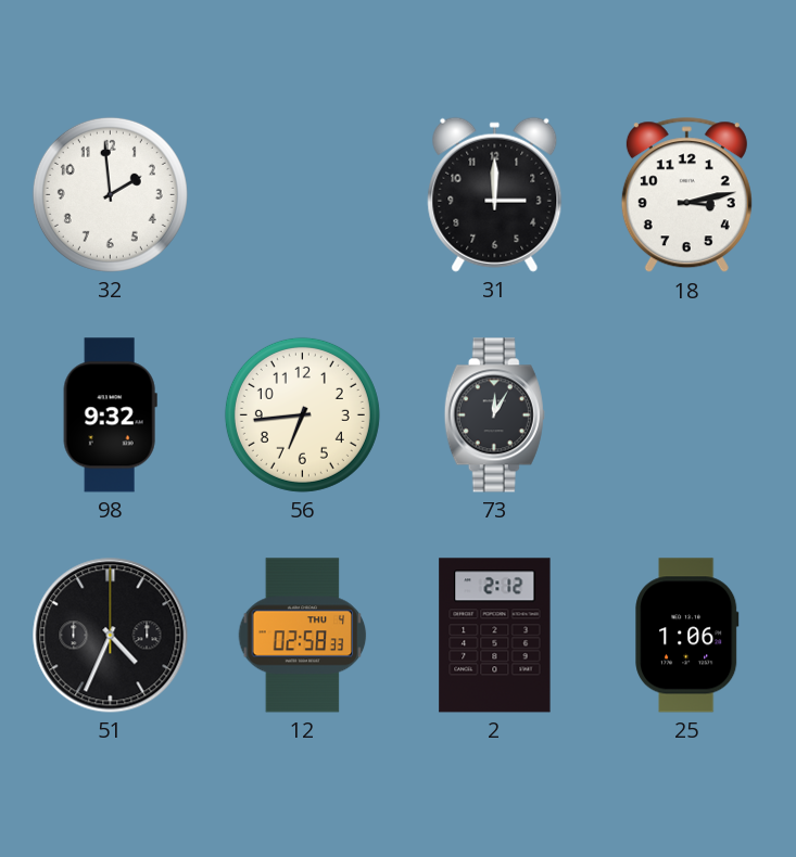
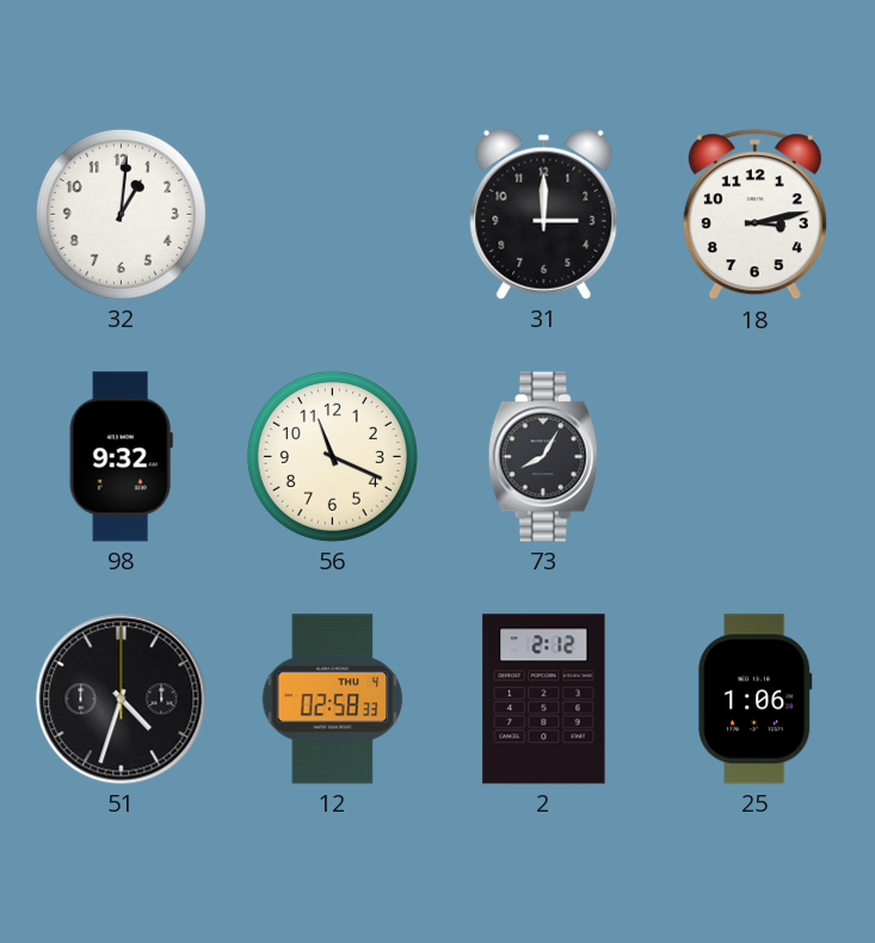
32: 1:59 -> 1:01
56: 6:44 -> 11:19
73: 12:05 -> 8:05
51: 4:34 -> 4:33
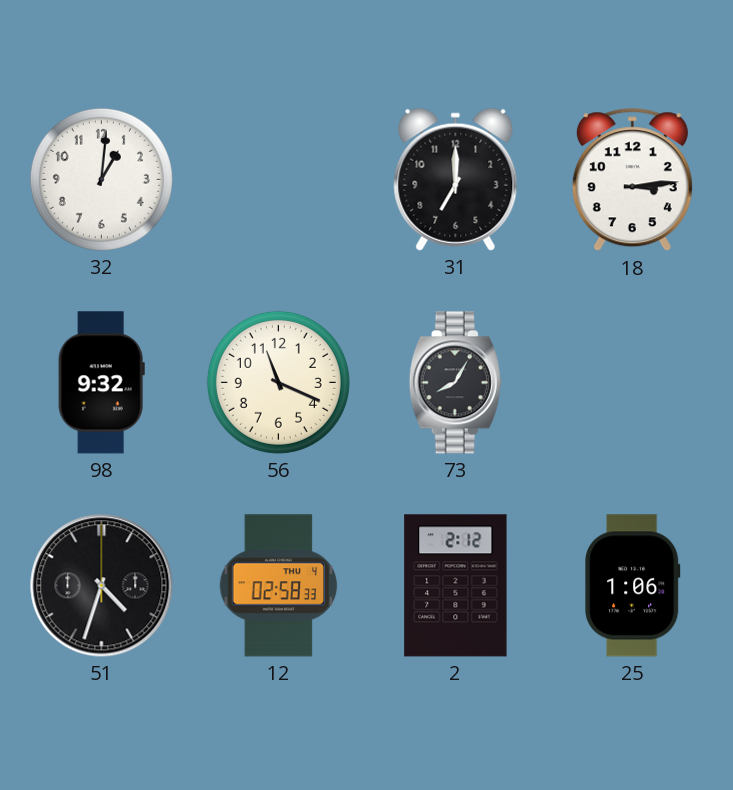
31: 3:00 -> 7:00
18: 3:13 -> 3:14
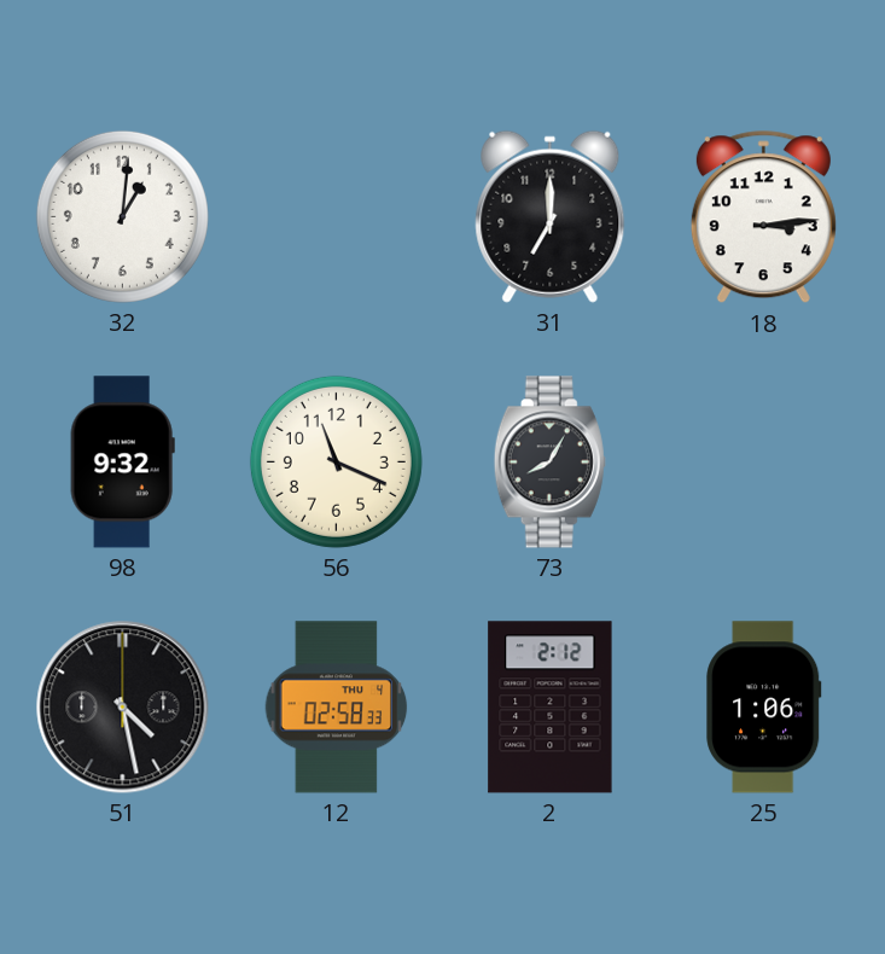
51: 4:33 -> 4:28
